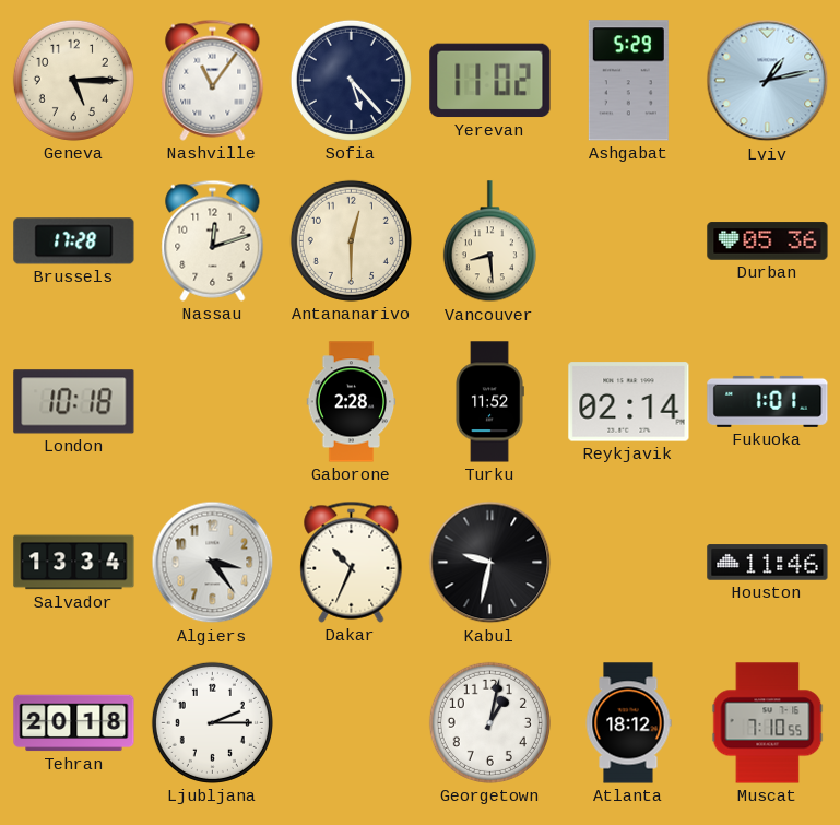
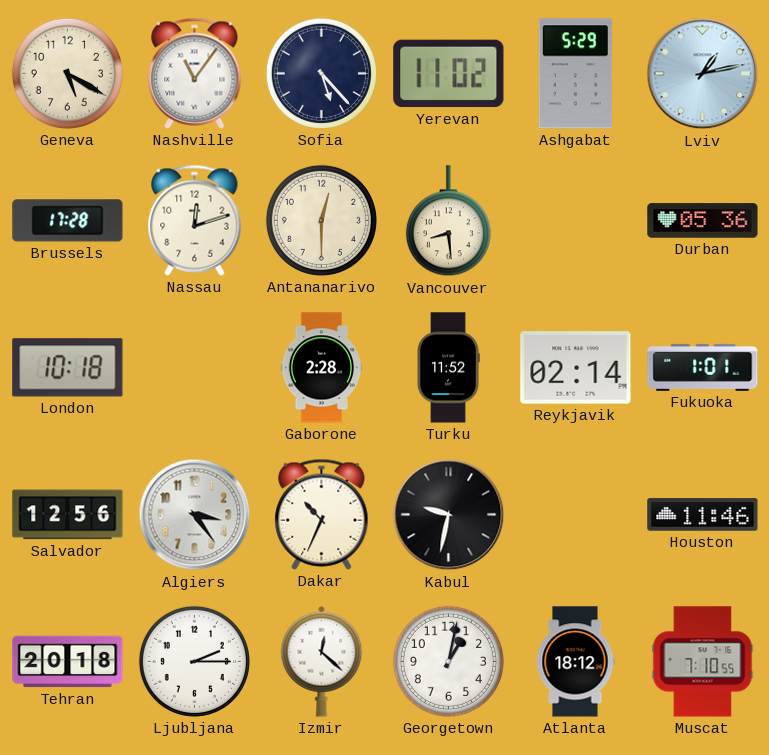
Geneva: 5:15 -> 5:20
Salvador: 13:34 -> 12:56
Izmir: none -> 12:22
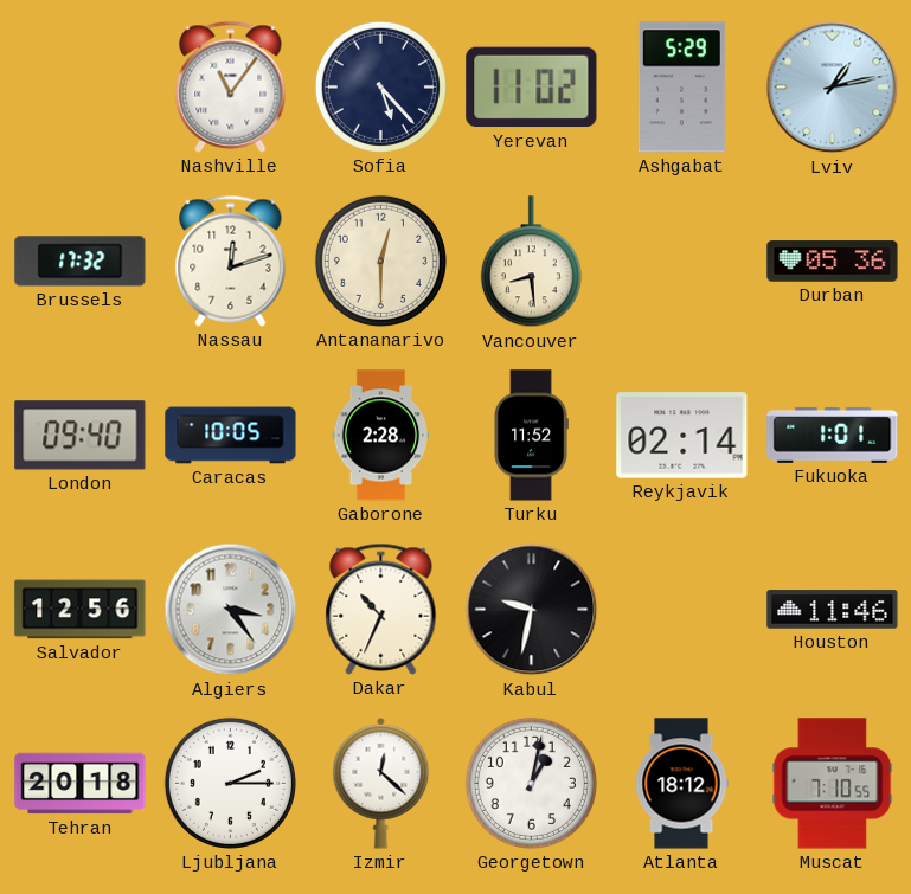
Geneva: 5:20 -> none
Brussels: 17:28 -> 17:32
London: 10:18 -> 09:40
Caracas: none -> 10:05
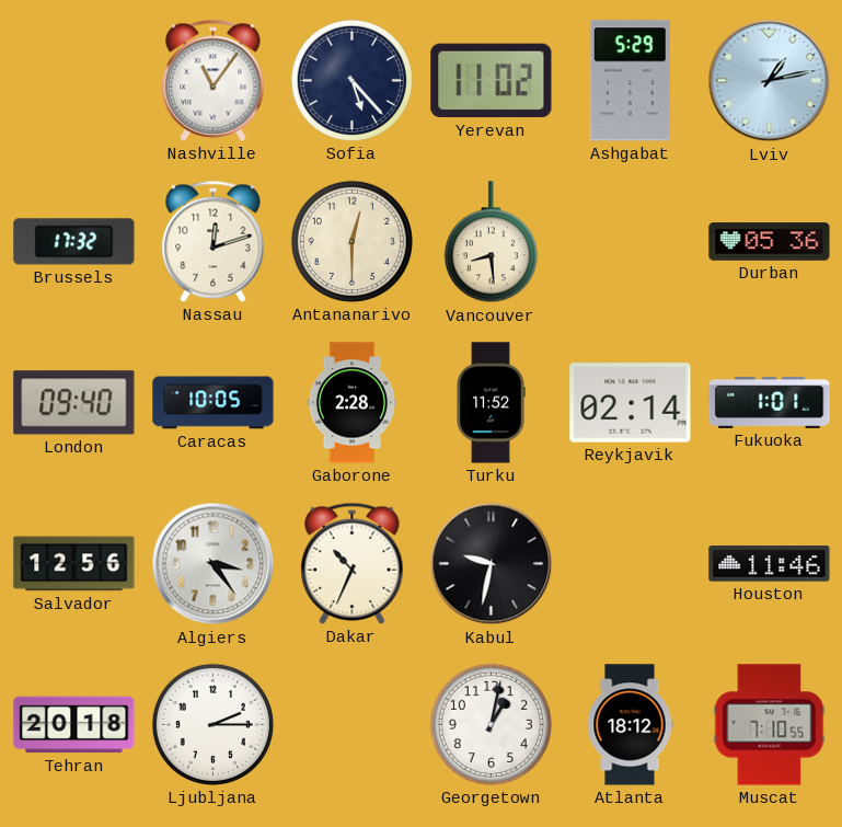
Izmir: 12:22 -> none
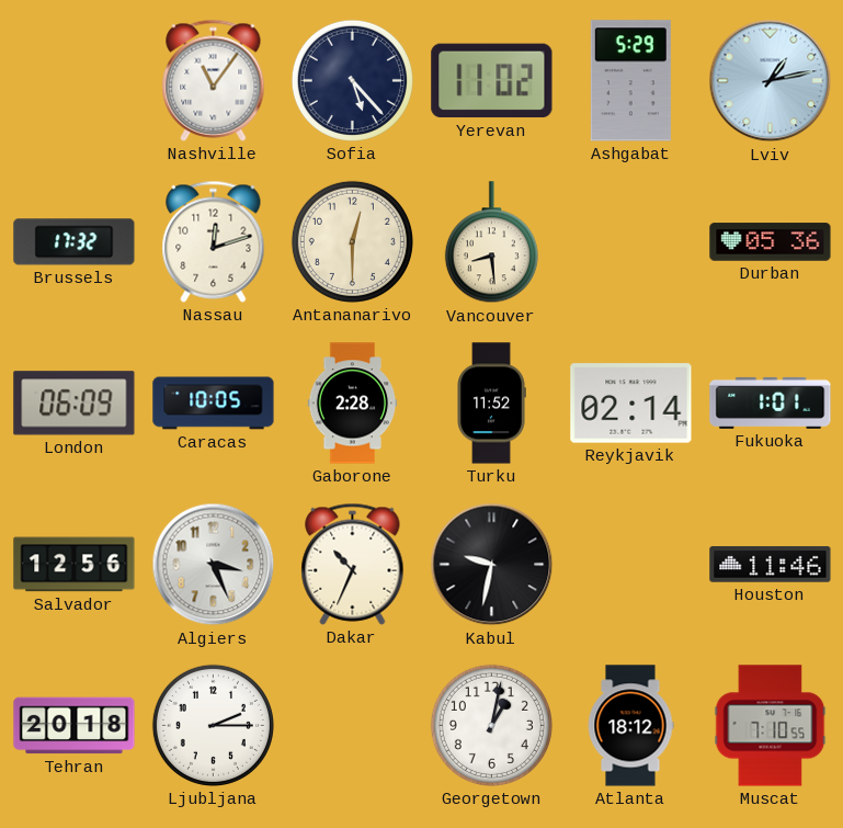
London: 09:40 -> 06:09
Algiers: 3:24 -> 3:26
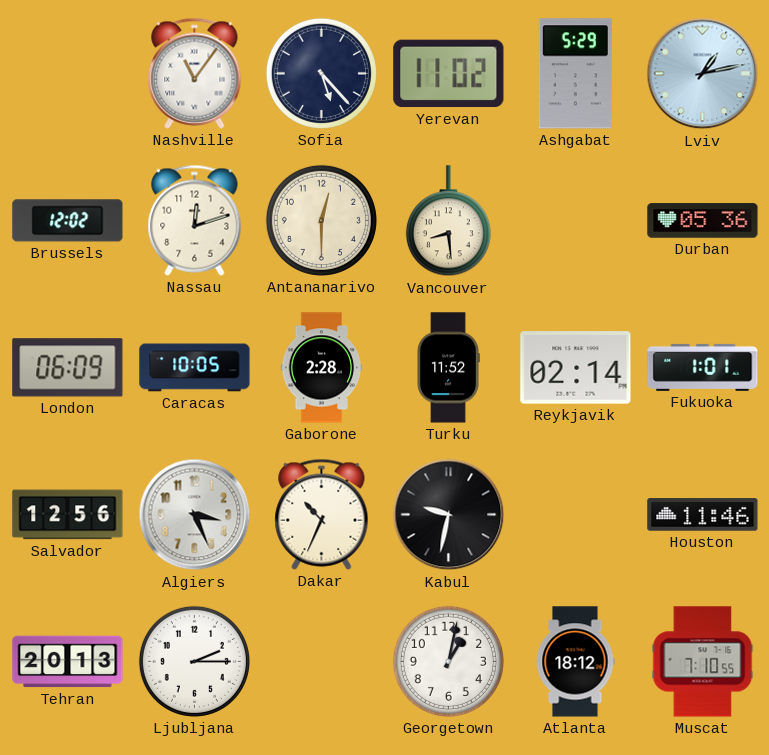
Brussels: 17:32 -> 12:02
Tehran: 20:18 -> 20:13
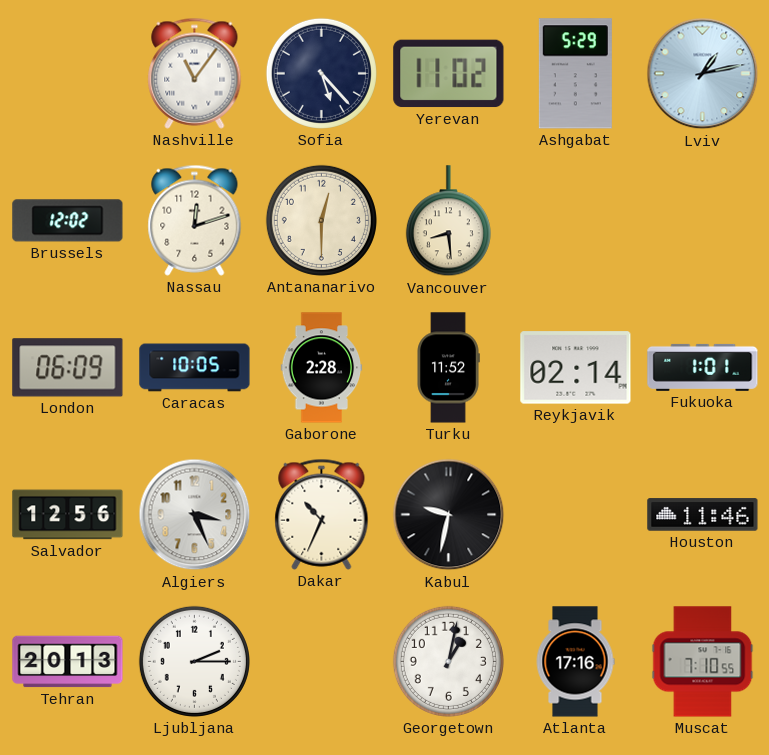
Durban: 05:36 -> none
Atlanta: 18:12 -> 17:16
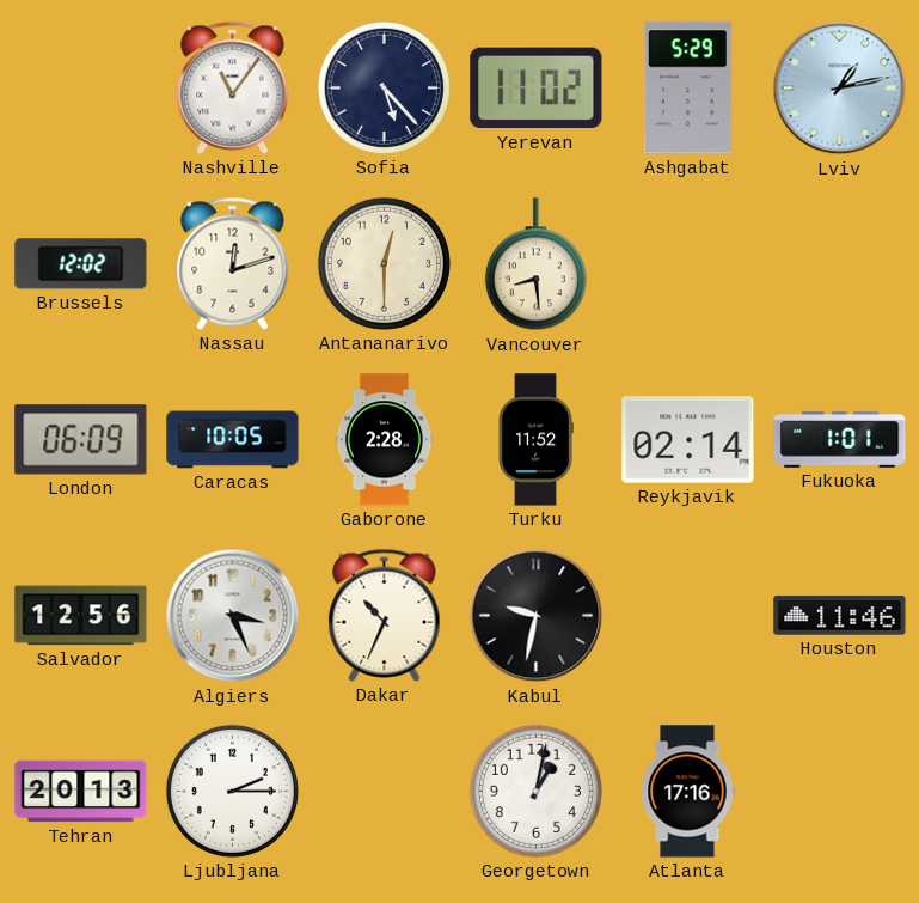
Muscat: 7:10 -> none
